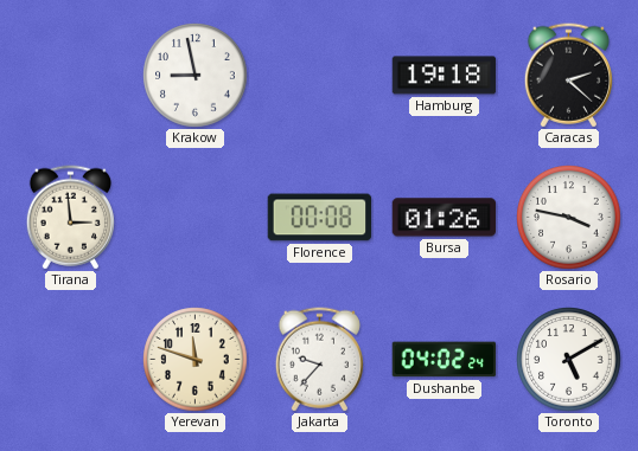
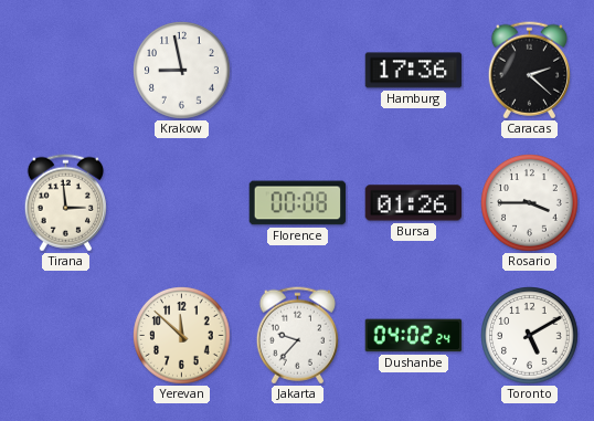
Hamburg: 19:18 -> 17:36
Rosario: 3:47 -> 3:45
Yerevan: 11:48 -> 11:52
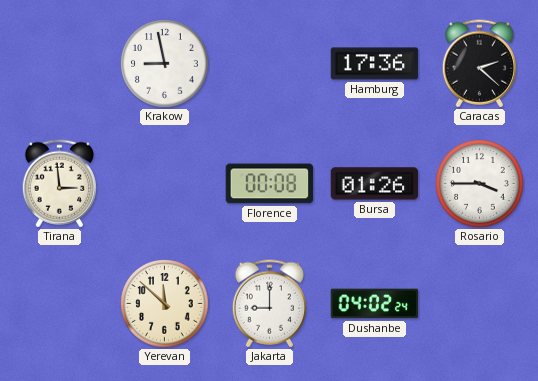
Jakarta: 9:37 -> 9:00
Toronto: 5:10 -> none
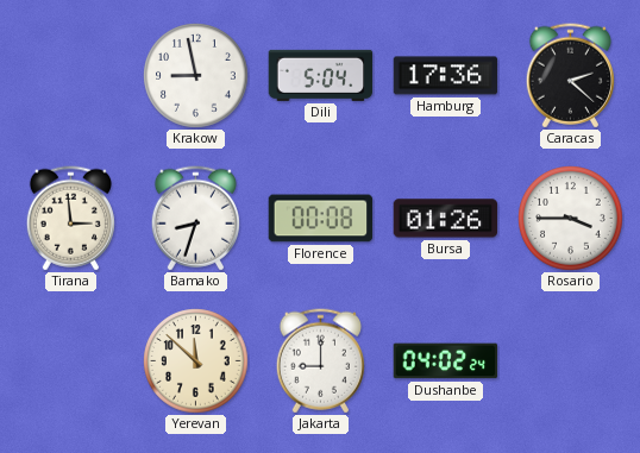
Dili: none -> 5:04
Bamako: none -> 8:33
